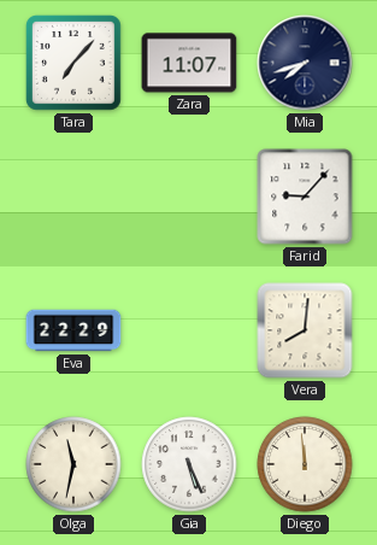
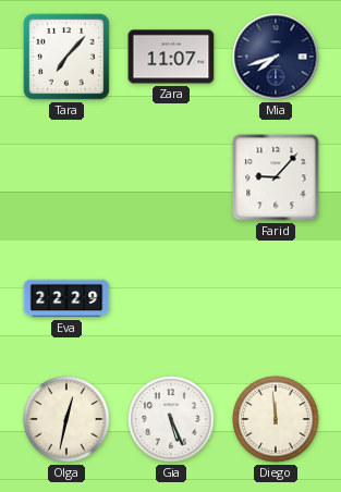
Vera: 8:01 -> none
Olga: 11:32 -> 12:32
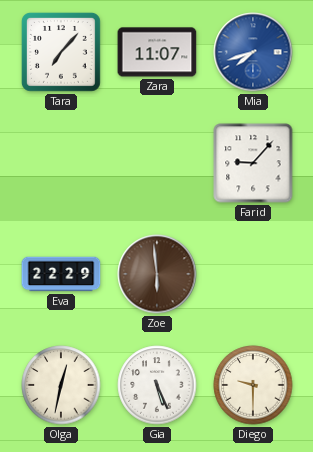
Mia dial: navy -> blue
Zoe: none -> 5:59
Diego: 11:59 -> 9:30
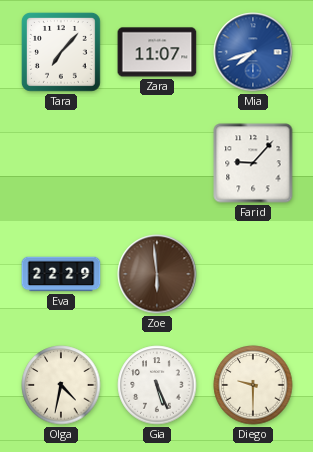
Olga: 12:32 -> 4:32
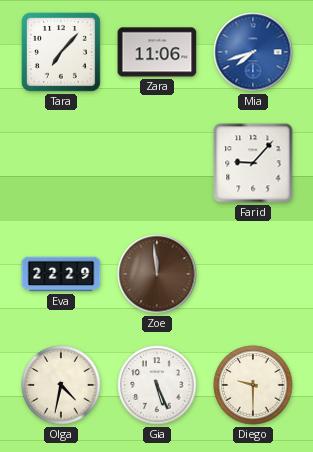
Zara: 11:07 -> 11:06
Zoe: 5:59 -> 11:59
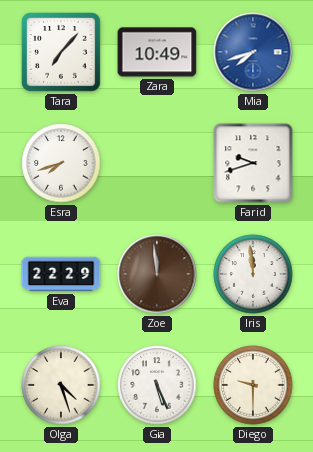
Zara: 11:06 -> 10:49
Esra: none -> 7:42
Farid: 9:07 -> 9:42
Iris: none -> 11:59
Olga: 4:32 -> 4:27
